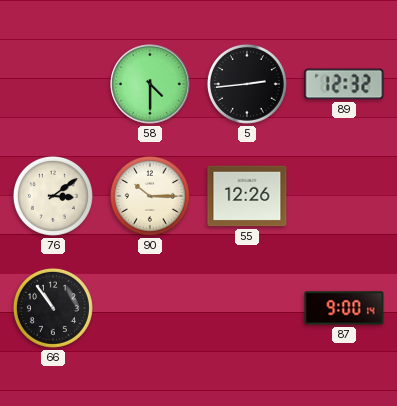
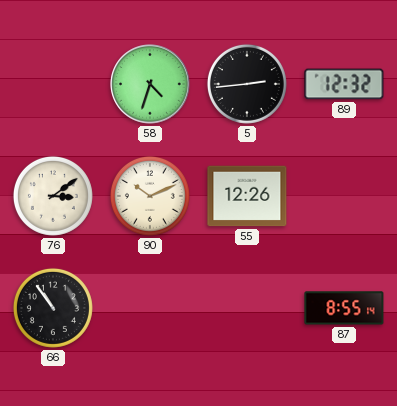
58: 4:30 -> 4:33
90: 10:15 -> 10:11
87: 9:00 -> 8:55
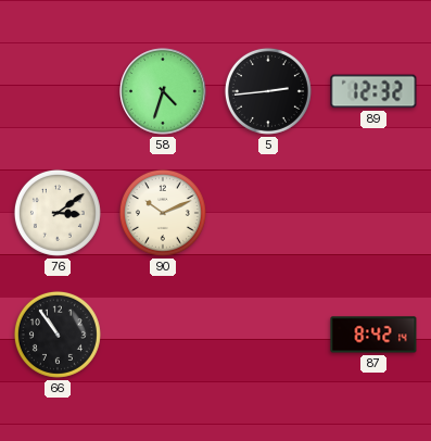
55: 12:26 -> none
87: 8:55 -> 8:42
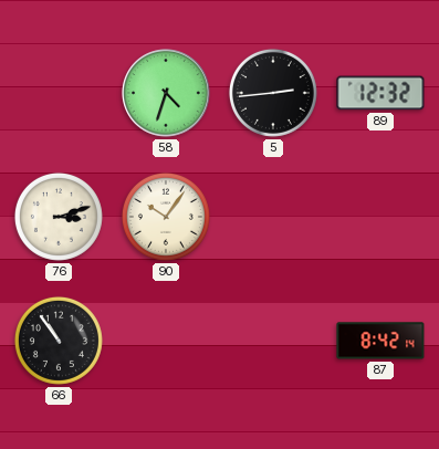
76: 3:09 -> 3:12
90: 10:11 -> 10:06
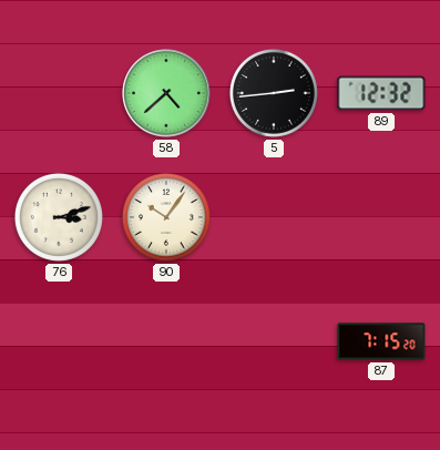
58: 4:33 -> 4:38
66: 10:54 -> none
87: 8:42 -> 7:15
